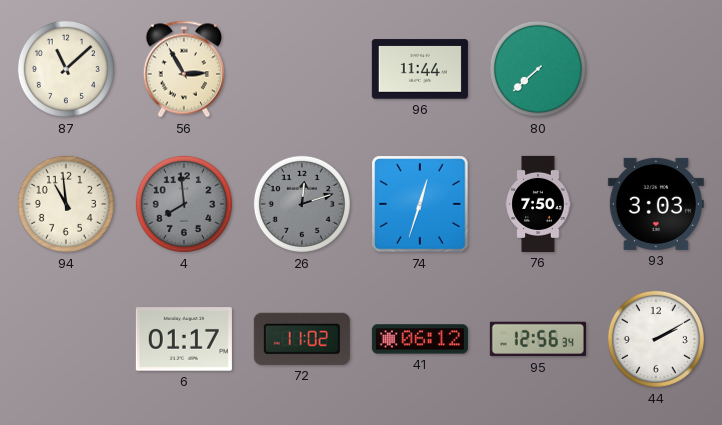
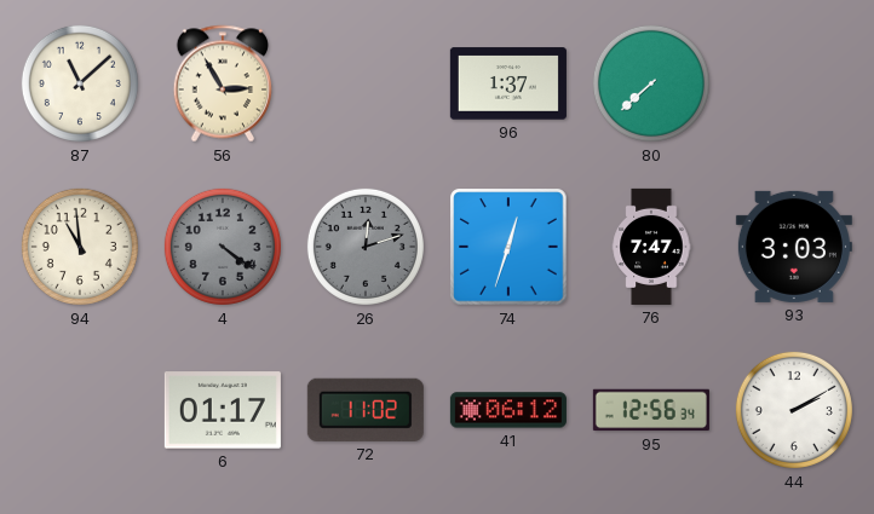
96: 11:44 -> 1:37
4: 7:59 -> 4:21
76: 7:50 -> 7:47
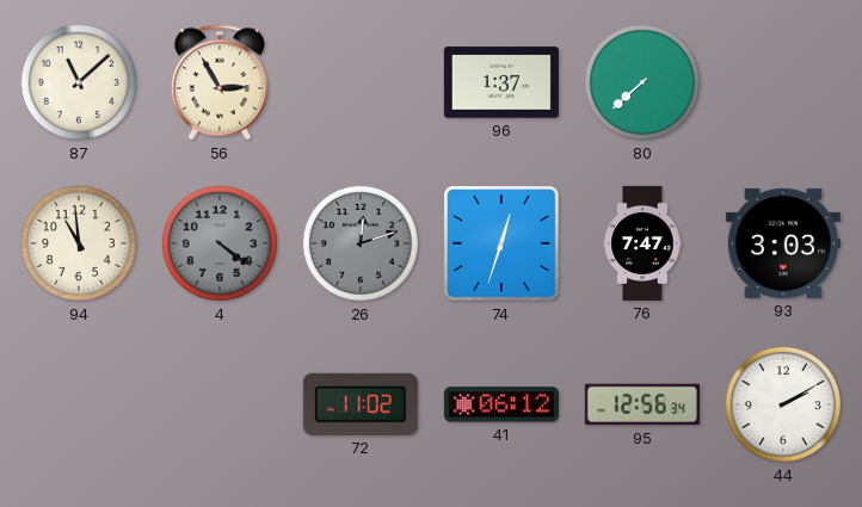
6: 01:17 -> none
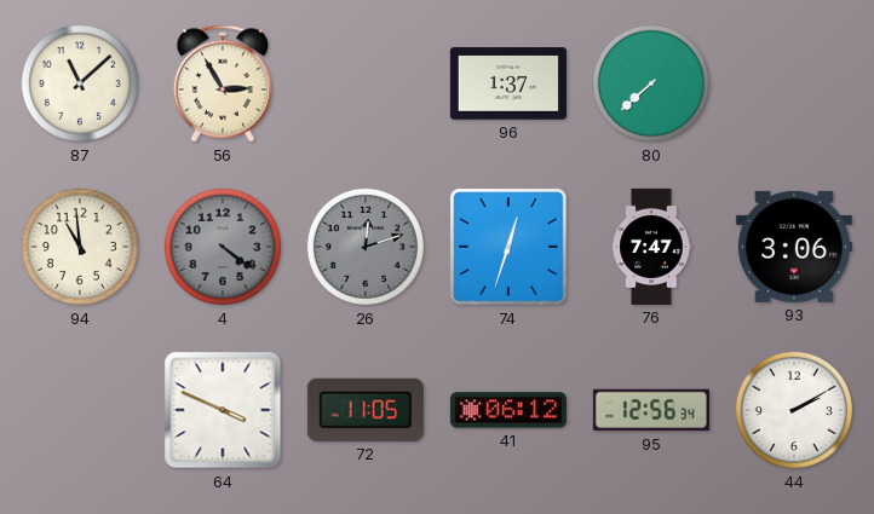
93: 3:03 -> 3:06
64: none -> 3:49
72: 11:02 -> 11:05
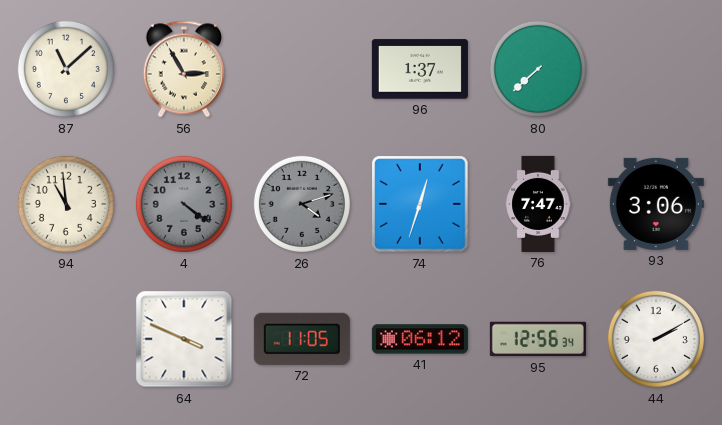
26: 12:12 -> 4:12
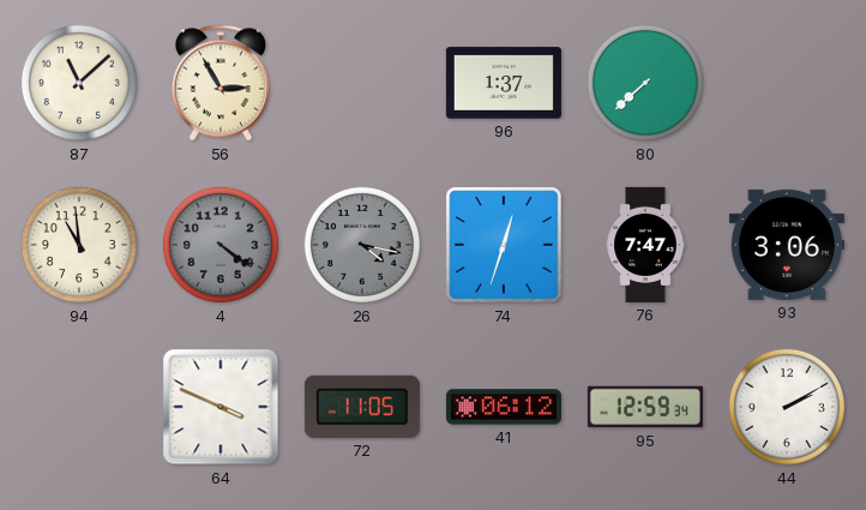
26: 4:12 -> 4:17
95: 12:56 -> 12:59
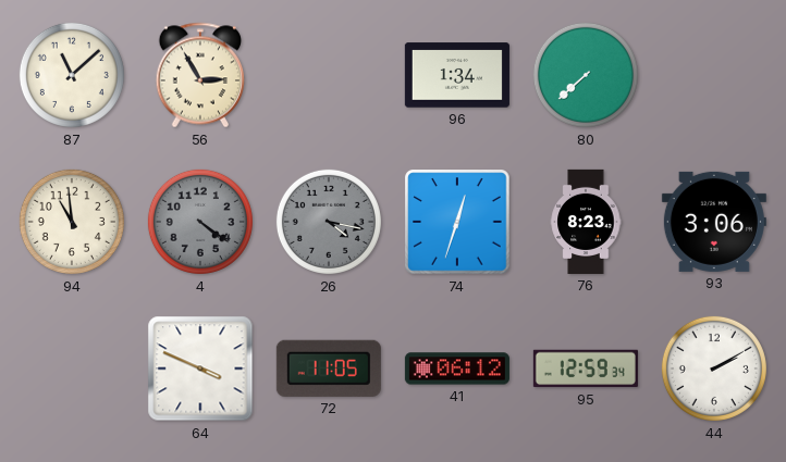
96: 1:37 -> 1:34
76: 7:47 -> 8:23
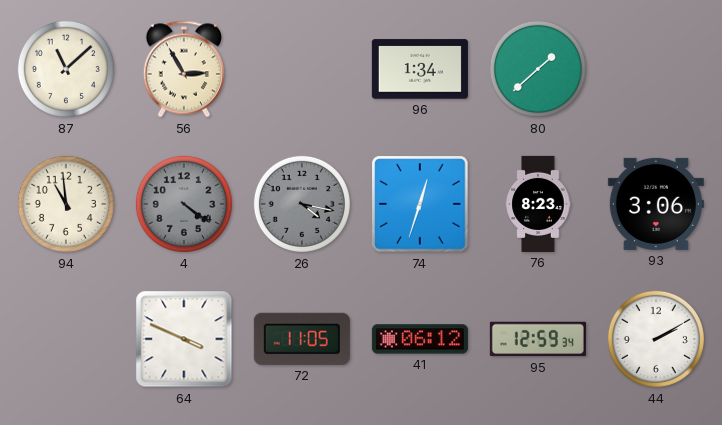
80: 7:38 -> 1:38
